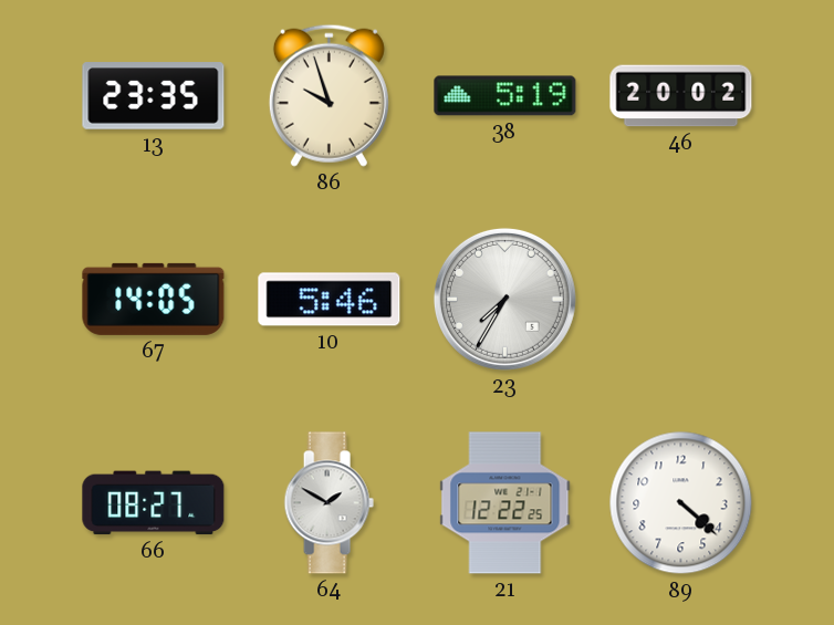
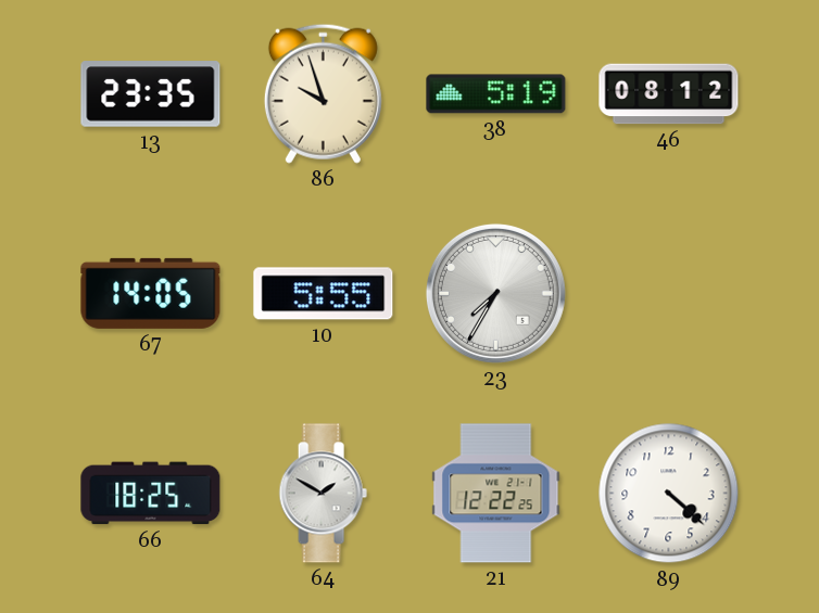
46: 20:02 -> 08:12
10: 5:46 -> 5:55
66: 08:27 -> 18:25
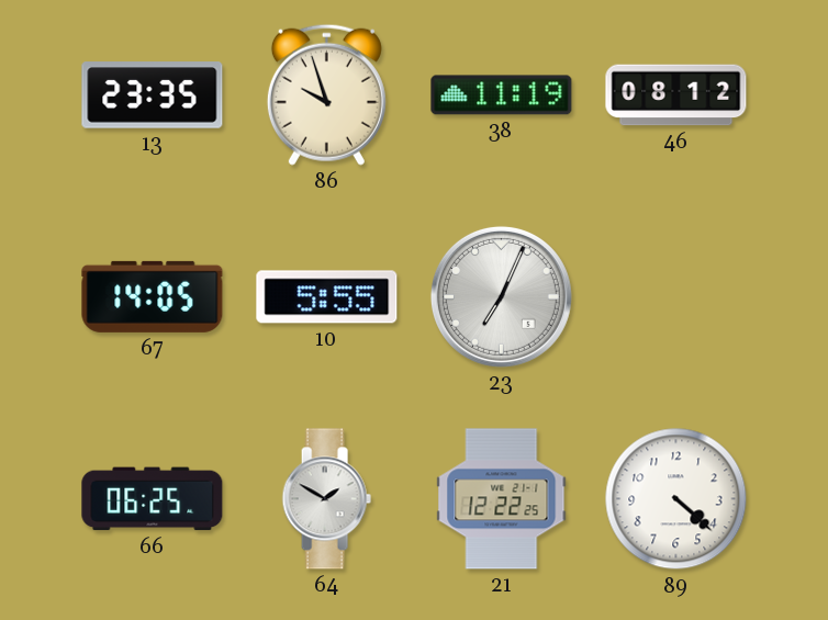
38: 5:19 -> 11:19
23: 7:35 -> 7:04
66: 18:25 -> 06:25
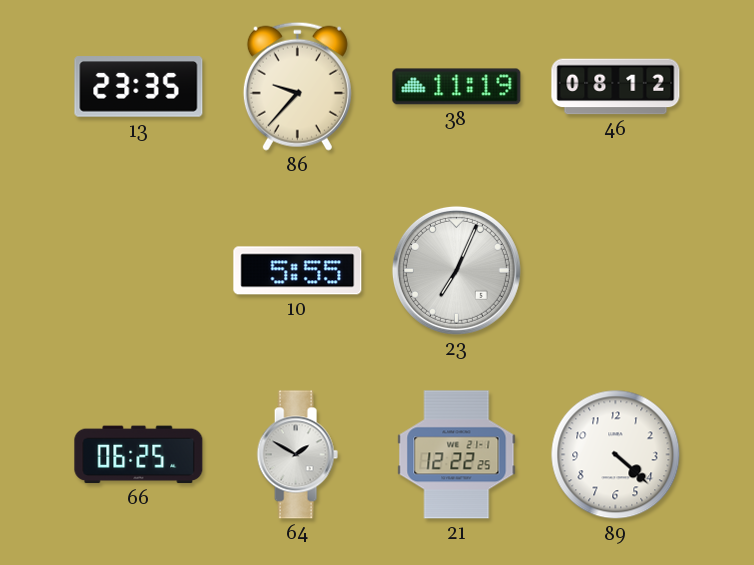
86: 9:57 -> 9:37
67: 14:05 -> none
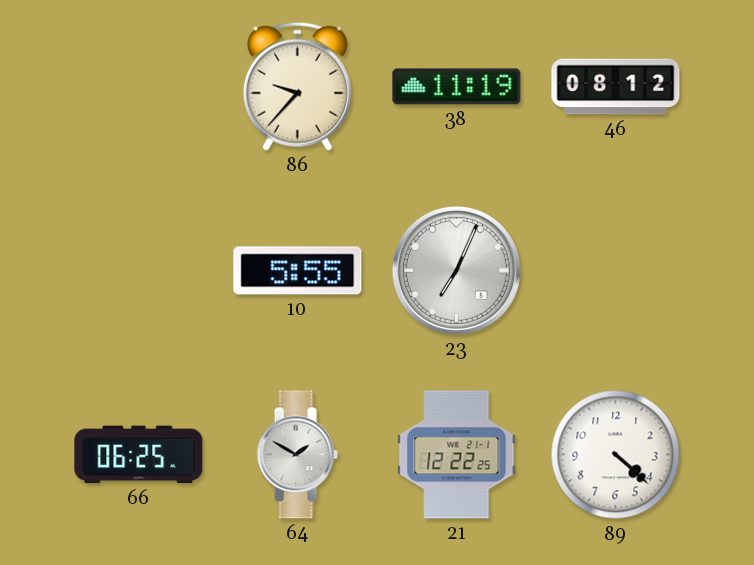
13: 23:35 -> none
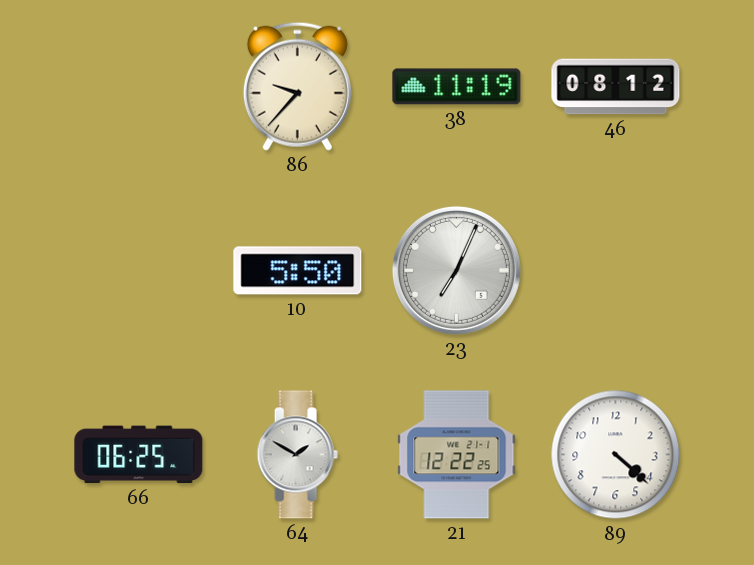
10: 5:55 -> 5:50
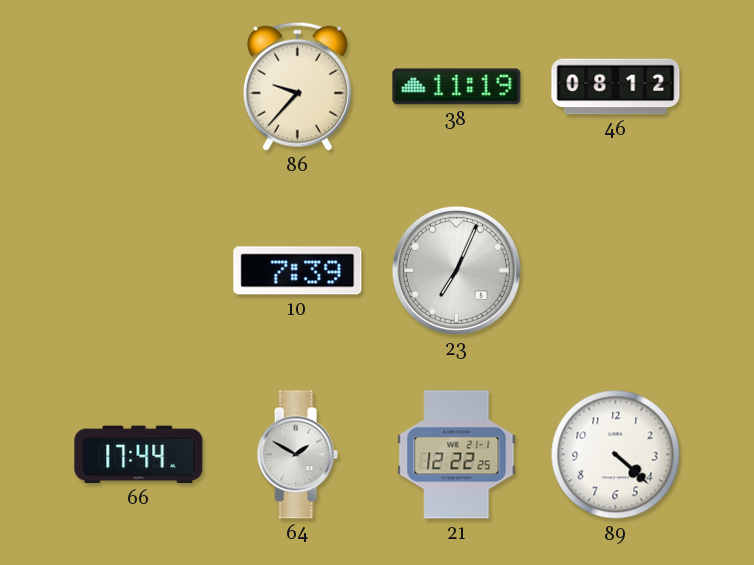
10: 5:50 -> 7:39
66: 06:25 -> 17:44
